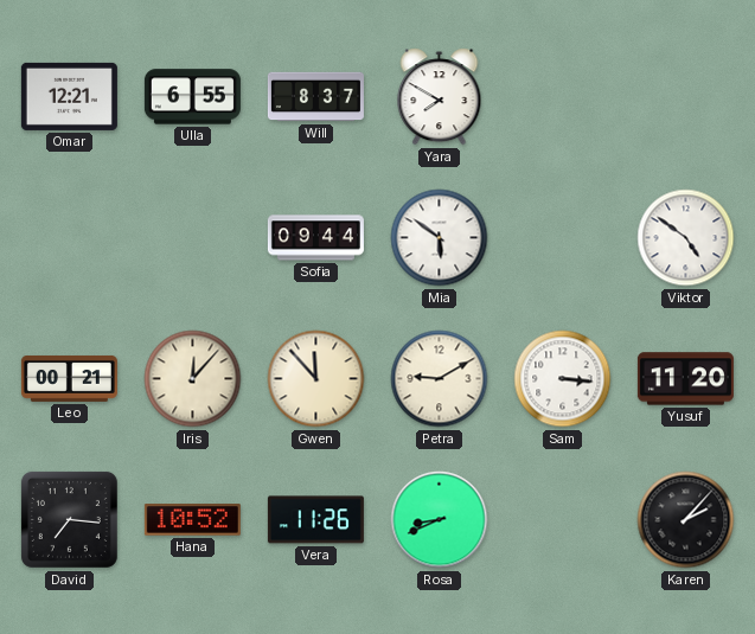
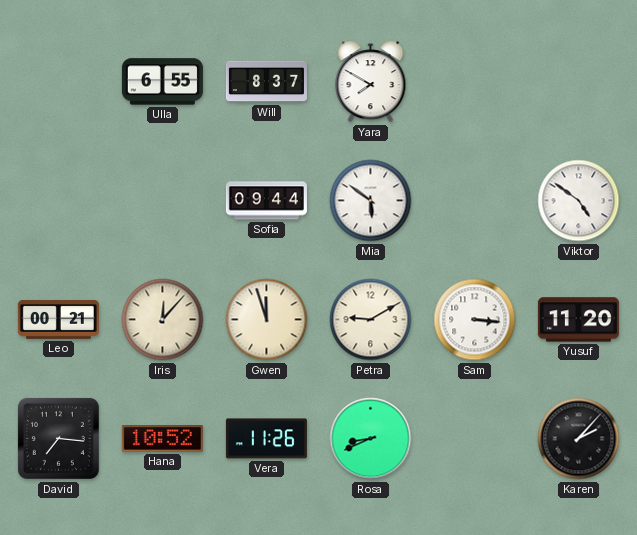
Omar: 12:21 -> none
Gwen: 11:53 -> 11:57
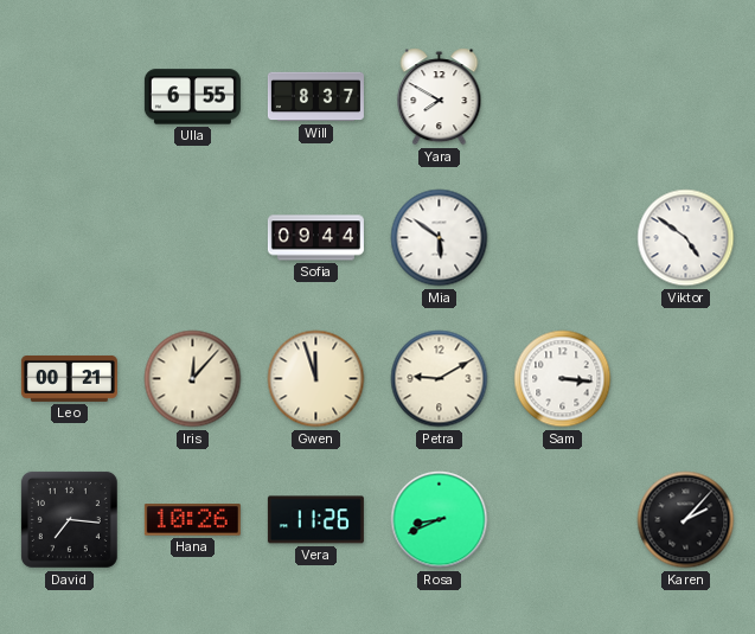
Yusuf: 11:20 -> none
Hana: 10:52 -> 10:26
